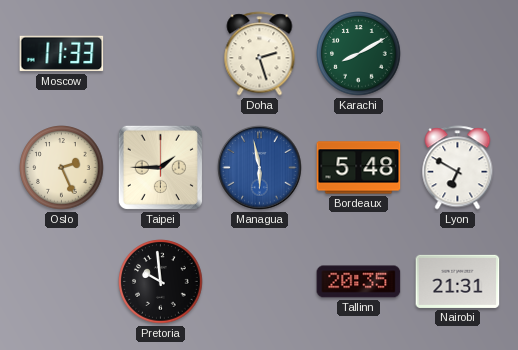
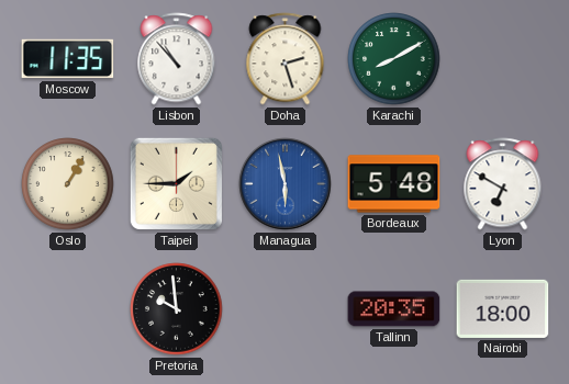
Moscow: 11:33 -> 11:35
Lisbon: none -> 10:53
Oslo: 2:26 -> 1:05
Nairobi: 21:31 -> 18:00
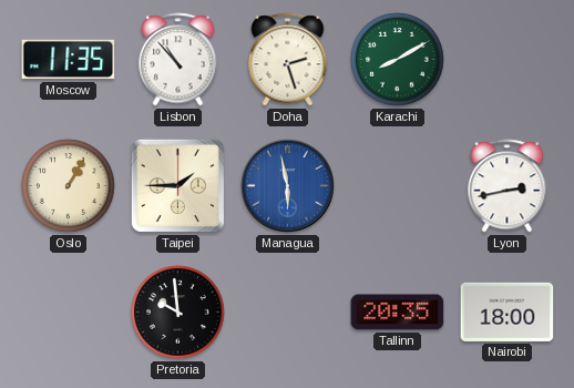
Bordeaux: 5:48 -> none
Lyon: 6:50 -> 2:43
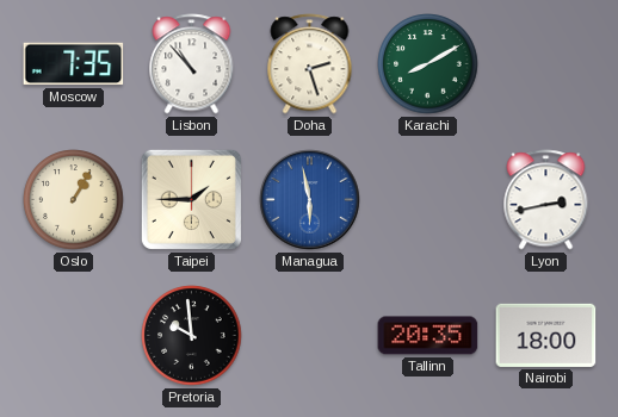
Moscow: 11:35 -> 7:35
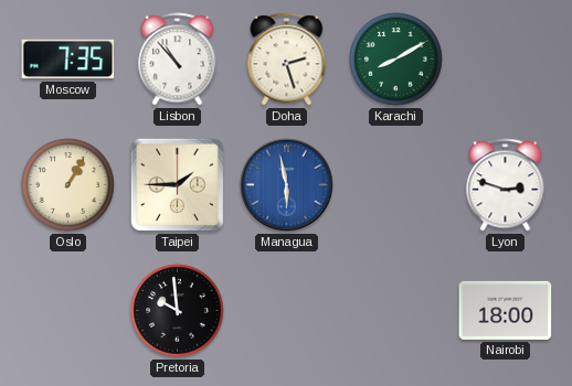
Lyon: 2:43 -> 2:48
Tallinn: 20:35 -> none
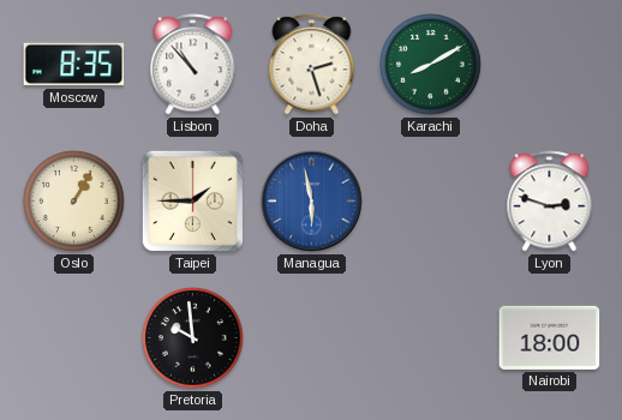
Moscow: 7:35 -> 8:35
